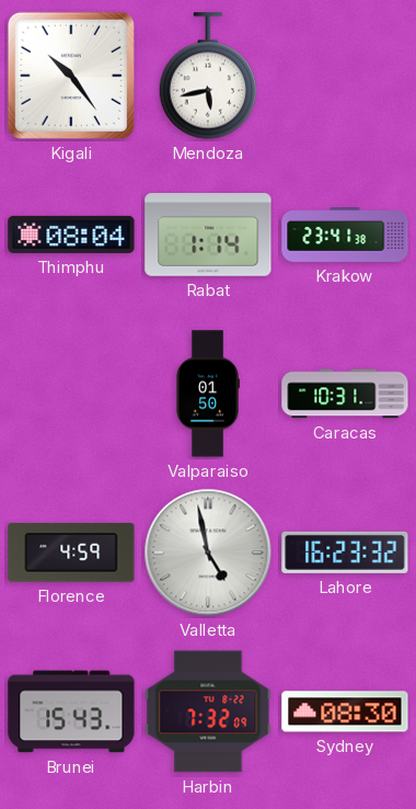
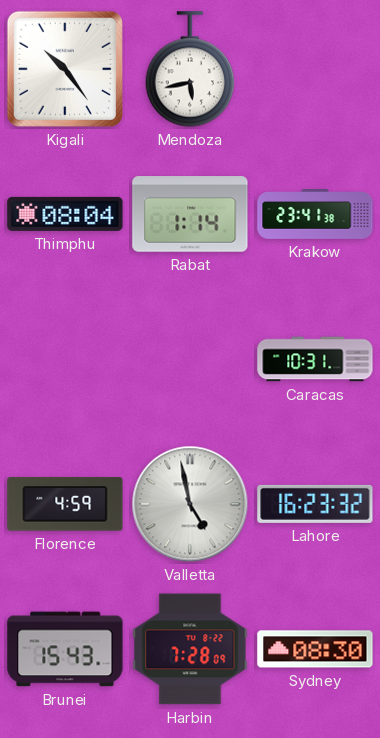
Valparaiso: 01:50 -> none
Harbin: 7:32 -> 7:28
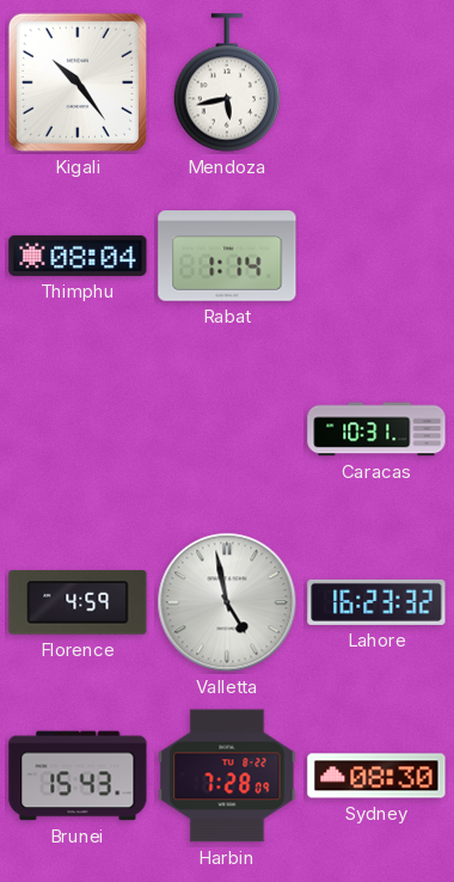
Krakow: 23:41 -> none
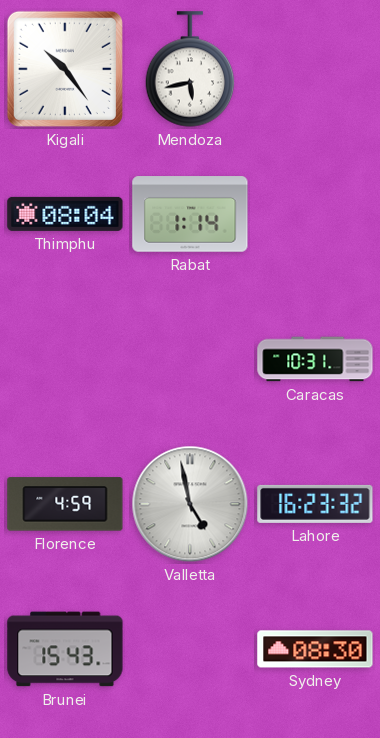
Harbin: 7:28 -> none
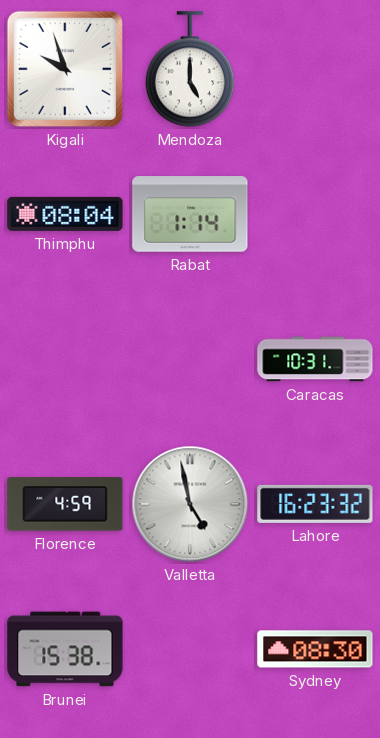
Kigali: 10:24 -> 9:57
Mendoza: 5:43 -> 5:00
Brunei: 15:43 -> 15:38
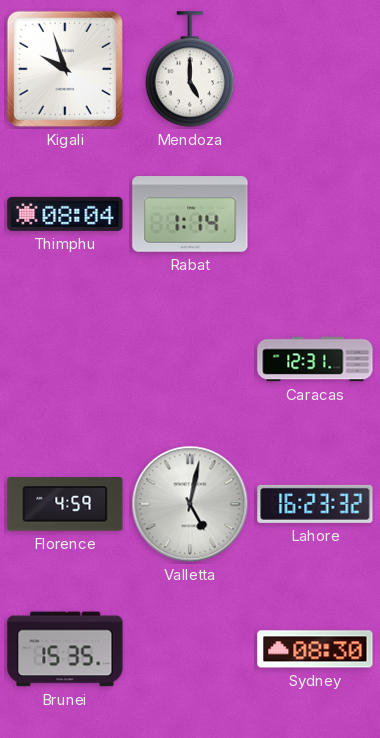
Caracas: 10:31 -> 12:31
Valletta: 4:58 -> 5:02
Brunei: 15:38 -> 15:35
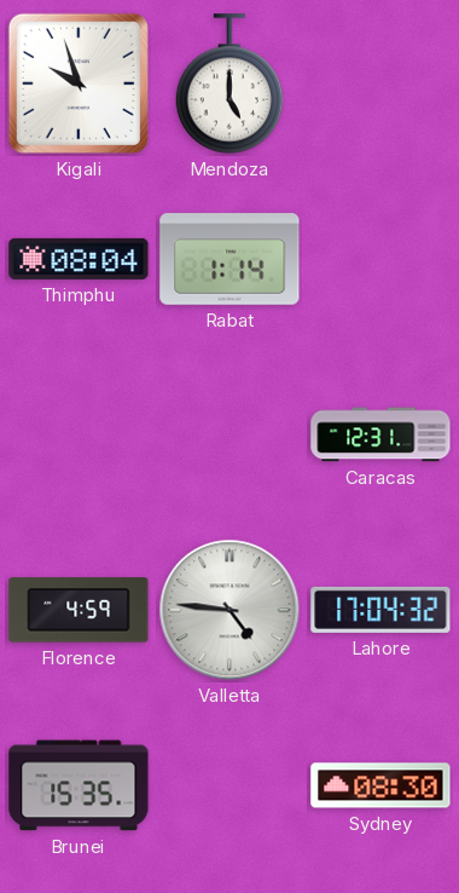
Valletta: 5:02 -> 4:46
Lahore: 16:23 -> 17:04
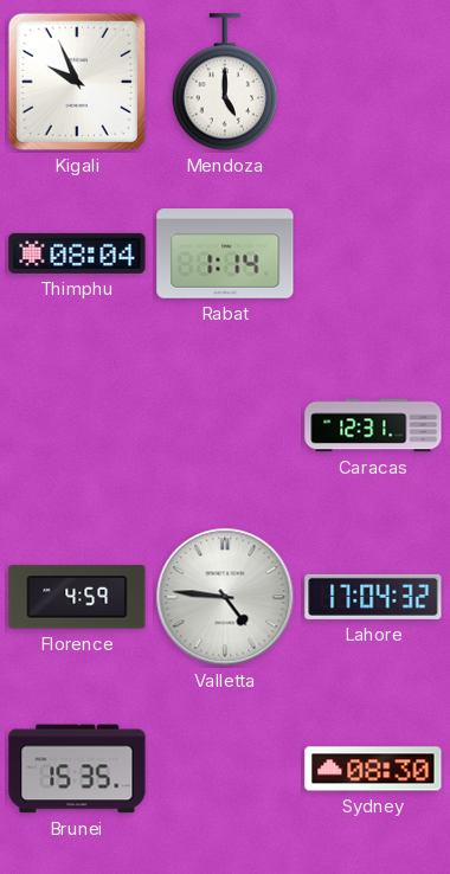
Kigali: 9:57 -> 9:56
